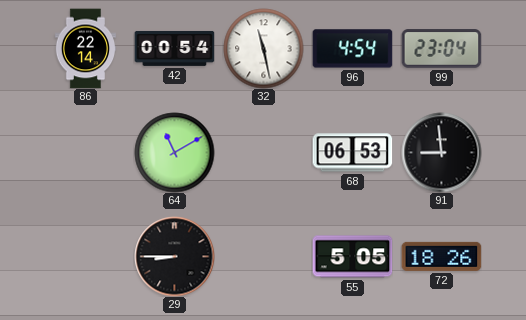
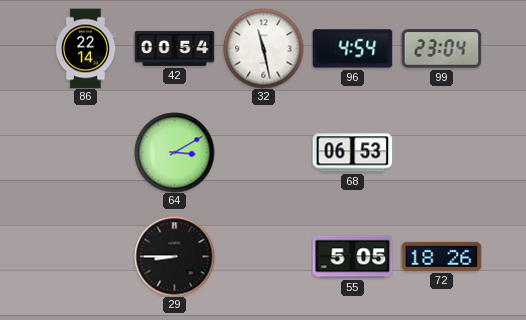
64: 11:10 -> 3:10
91: 8:59 -> none
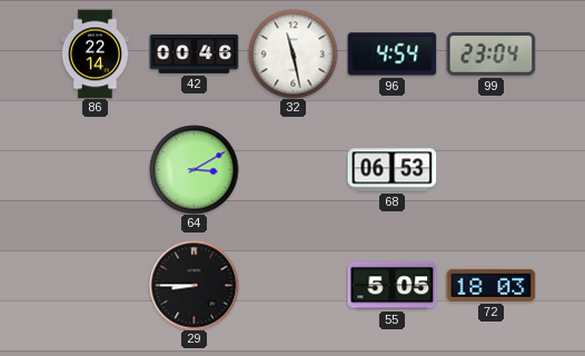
42: 00:54 -> 00:46
72: 18:26 -> 18:03
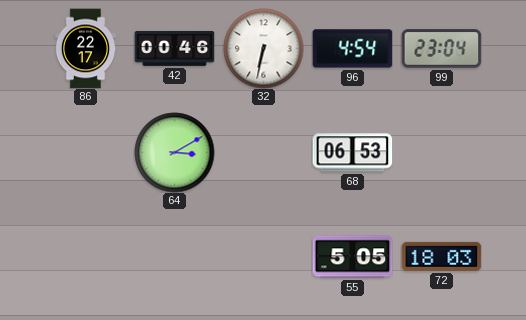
86: 22:14 -> 22:17
32: 11:28 -> 6:32
29: 8:45 -> none
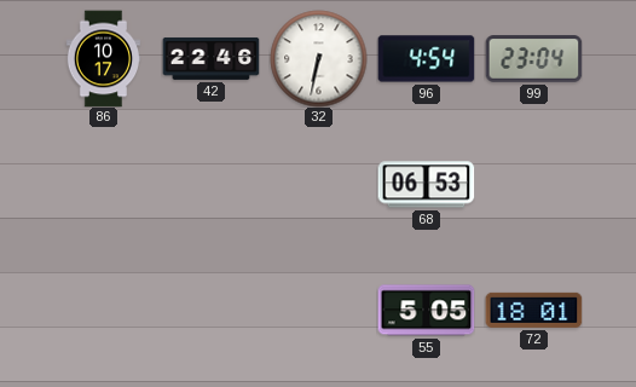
86: 22:17 -> 10:17
42: 00:46 -> 22:46
64: 3:10 -> none
72: 18:03 -> 18:01
